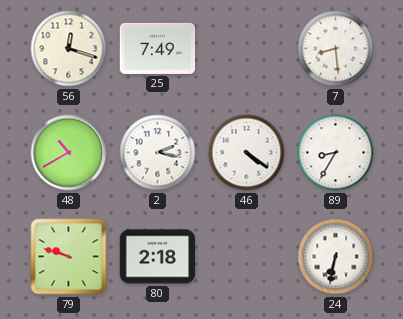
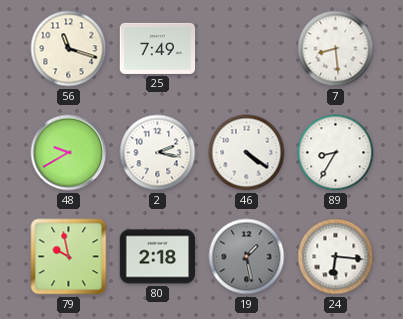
56: 12:18 -> 11:18
48: 10:40 -> 9:40
79: 9:48 -> 9:58
19: none -> 1:28
24: 6:32 -> 6:16
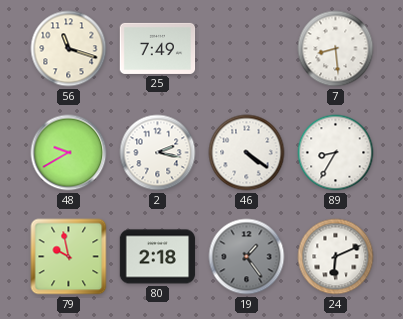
19: 1:28 -> 1:24
24: 6:16 -> 6:11
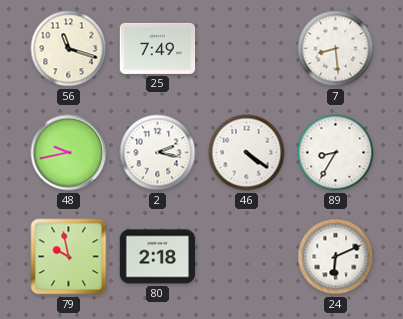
48: 9:40 -> 9:43
19: 1:24 -> none
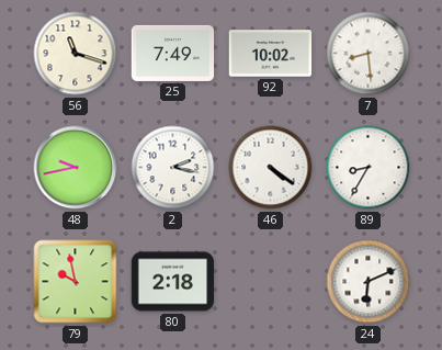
92: none -> 10:02
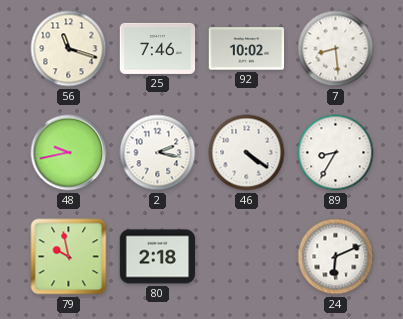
25: 7:49 -> 7:46
